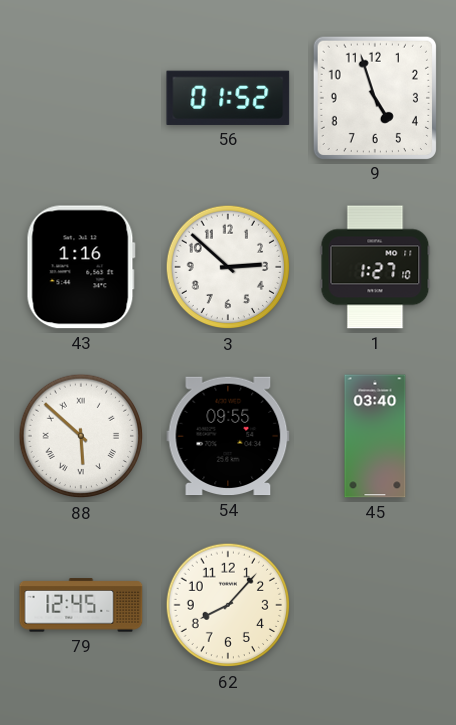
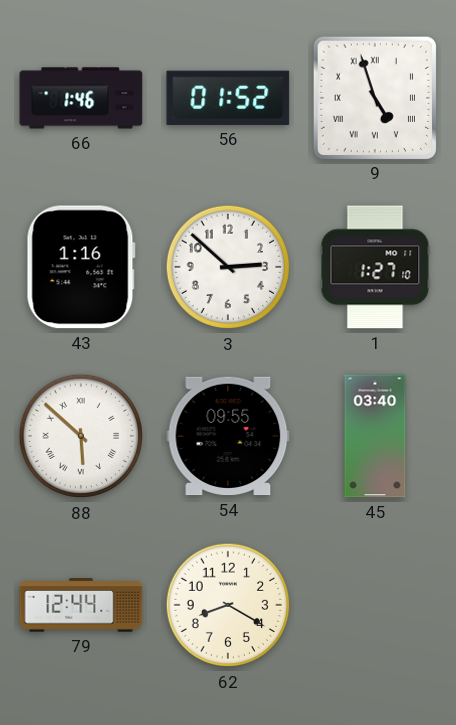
66: none -> 1:46
9 numerals: Arabic -> Roman
79: 12:45 -> 12:44
62: 8:07 -> 8:20
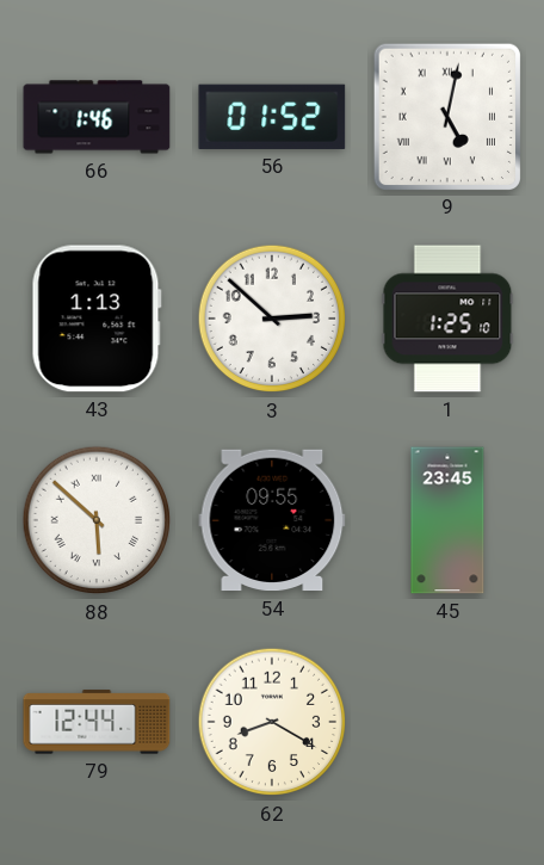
9: 4:57 -> 5:02
43: 1:16 -> 1:13
1: 1:27 -> 1:25
45: 03:40 -> 23:45
